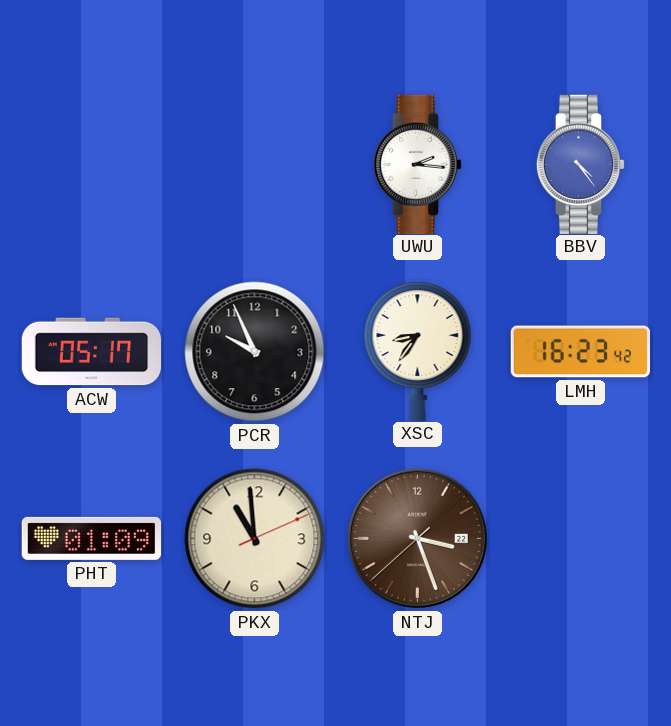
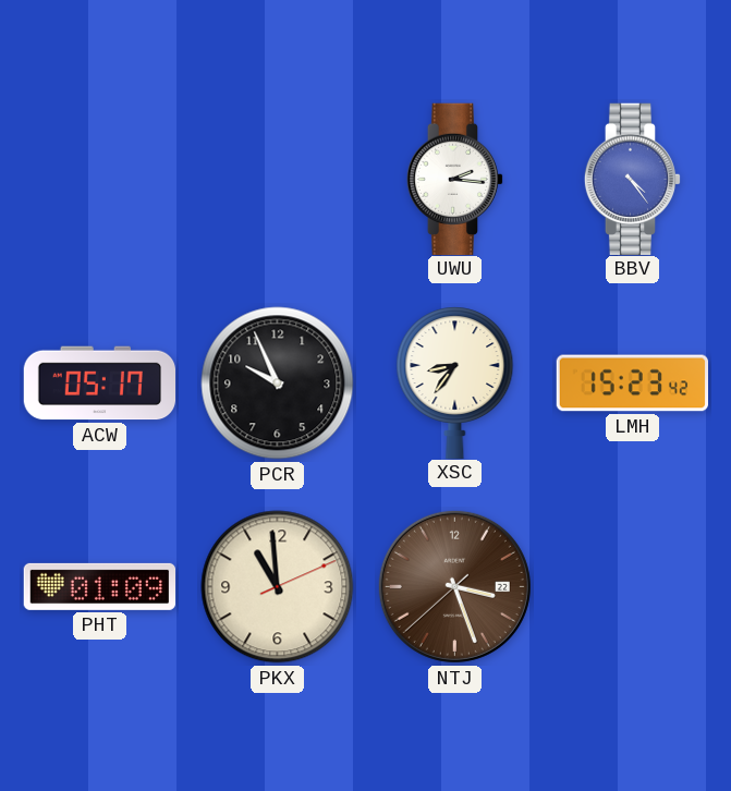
LMH: 16:23 -> 15:23
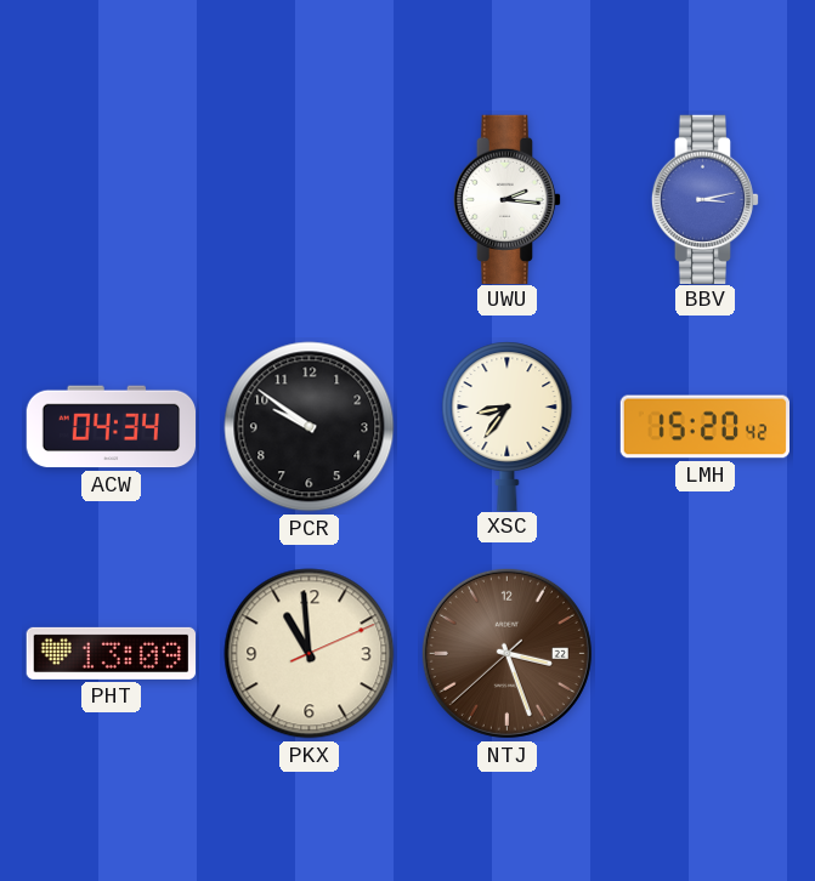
BBV: 4:24 -> 3:13
ACW: 05:17 -> 04:34
PCR: 9:56 -> 9:51
LMH: 15:23 -> 15:20
PHT: 01:09 -> 13:09
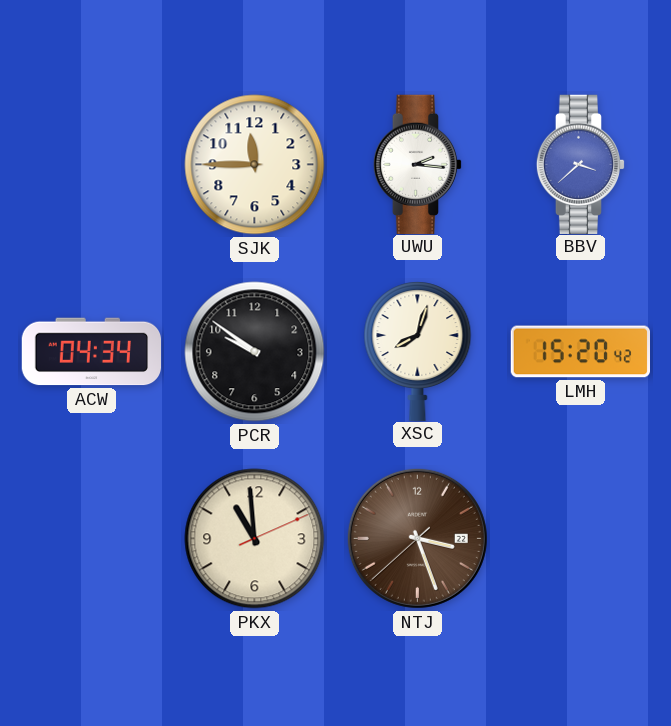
SJK: none -> 11:45
BBV: 3:13 -> 3:38
XSC: 8:36 -> 8:03
PHT: 13:09 -> none
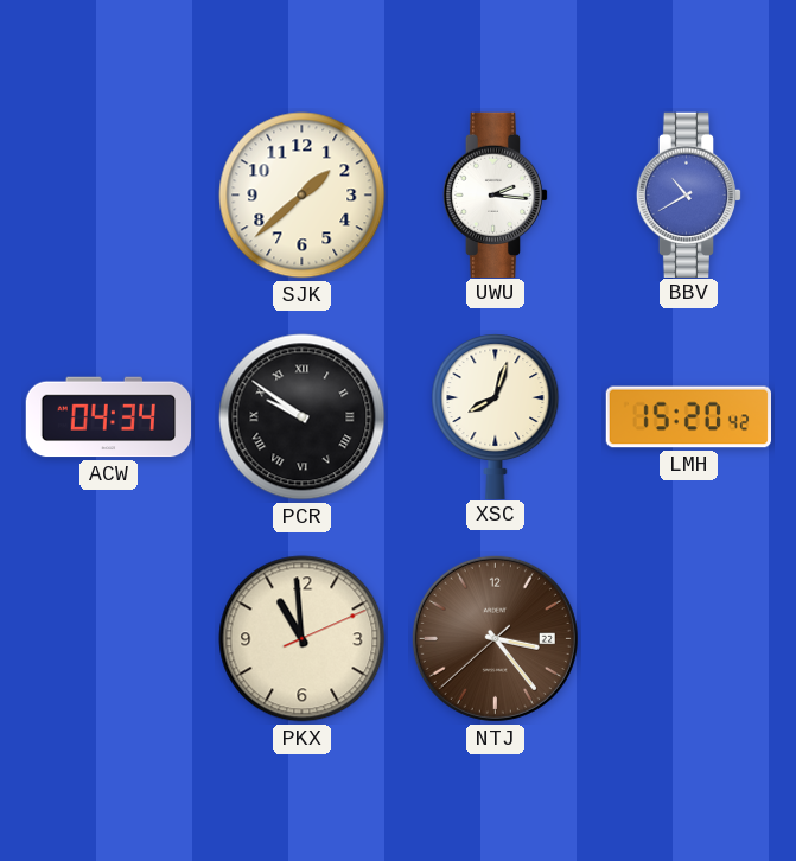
SJK: 11:45 -> 1:38
BBV: 3:38 -> 10:40
PCR numerals: Arabic -> Roman
NTJ: 3:26 -> 3:23
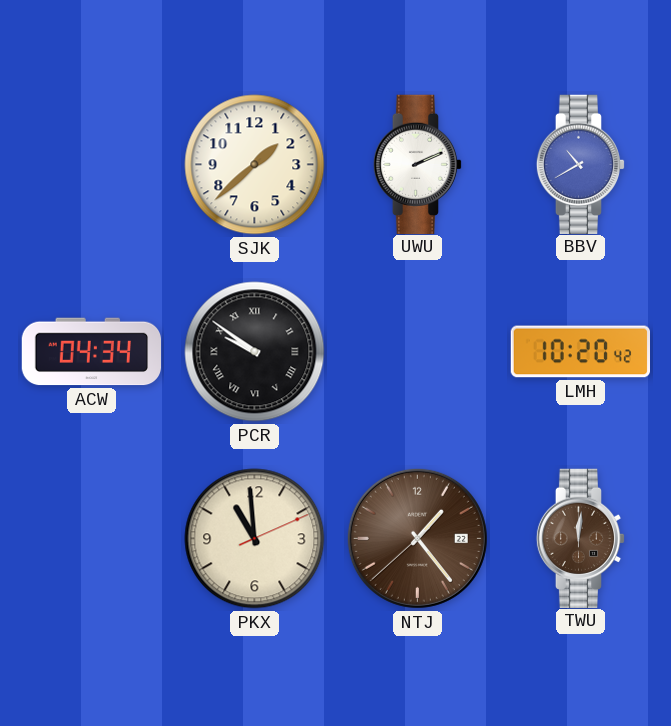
UWU: 2:16 -> 2:11
XSC: 8:03 -> none
LMH: 15:20 -> 10:20
NTJ: 3:23 -> 1:23
TWU: none -> 12:01
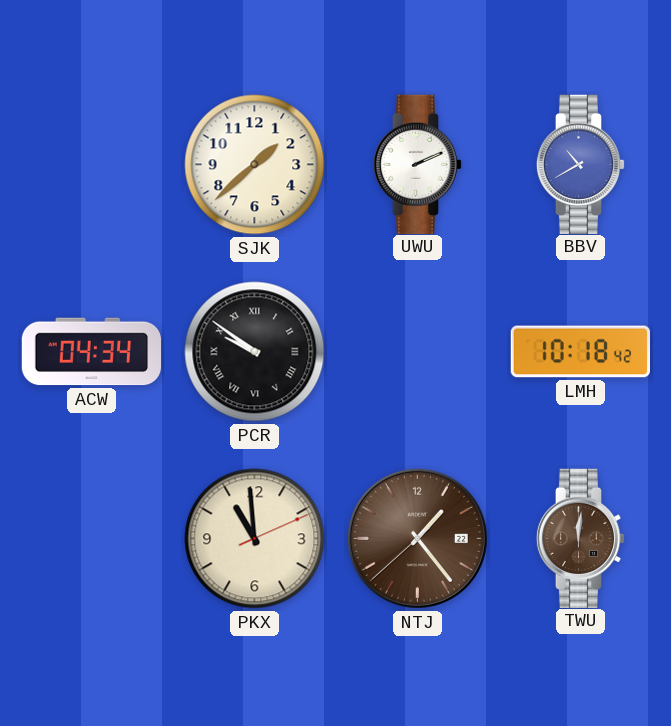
LMH: 10:20 -> 10:18
